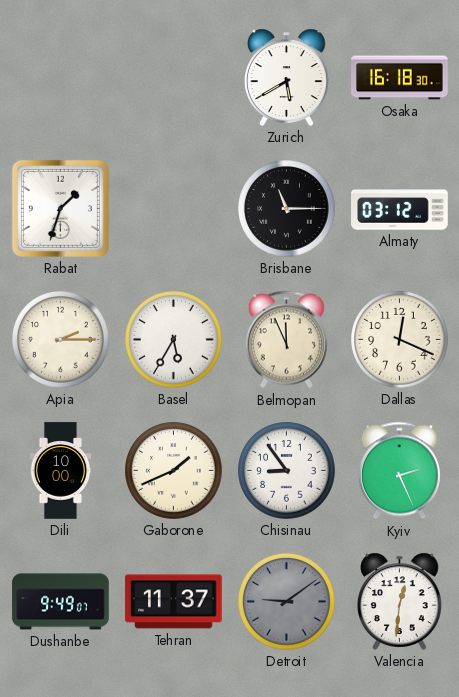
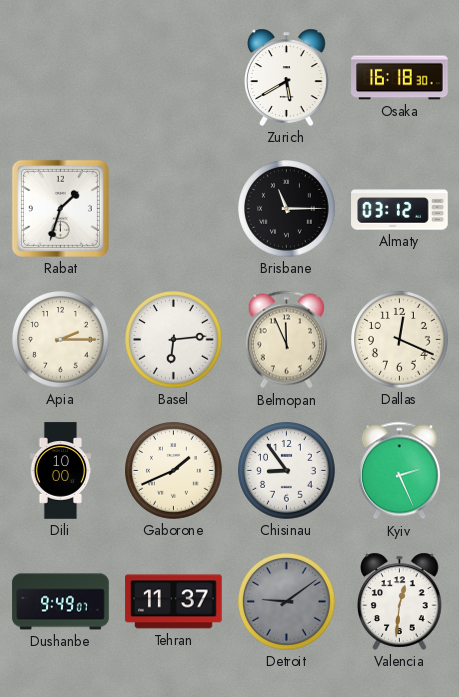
Basel: 5:35 -> 6:14
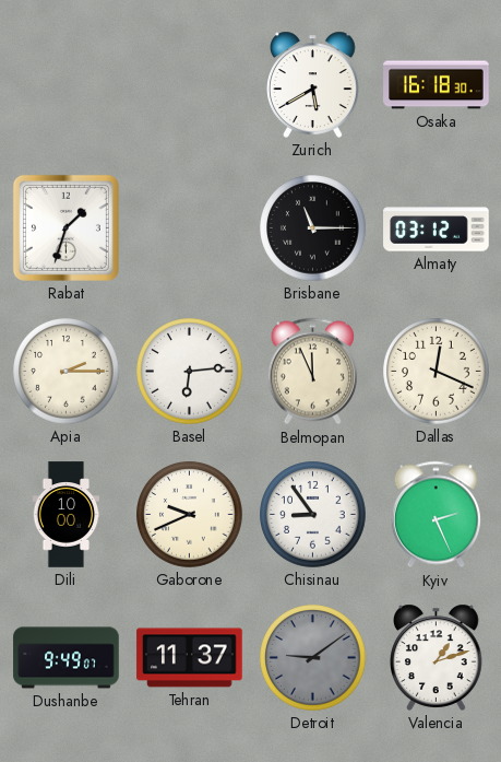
Gaborone: 1:41 -> 9:41
Valencia: 12:31 -> 1:12
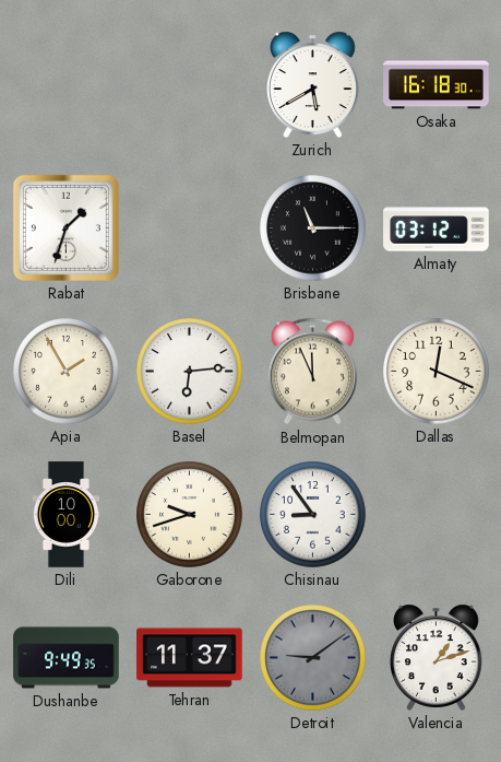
Apia: 2:15 -> 1:55
Gaborone: 9:41 -> 9:42
Kyiv: 2:26 -> none
Dushanbe: 9:49:07 -> 9:49:35
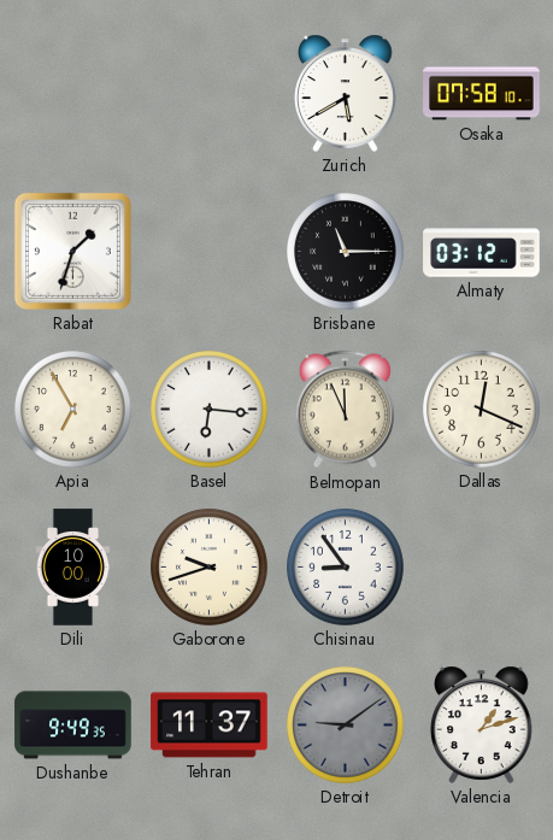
Osaka: 16:18 -> 07:58
Apia: 1:55 -> 6:55
Basel: 6:14 -> 6:16
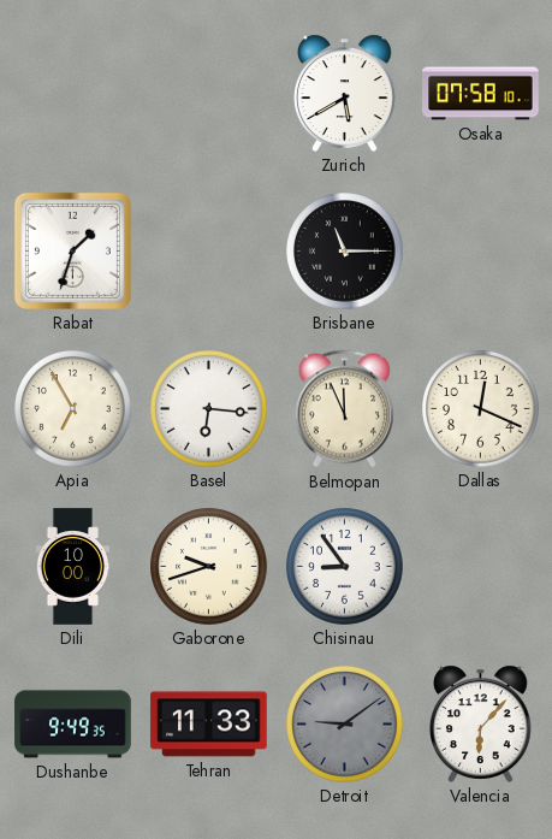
Almaty: 03:12 -> none
Tehran: 11:37 -> 11:33
Valencia: 1:12 -> 6:07
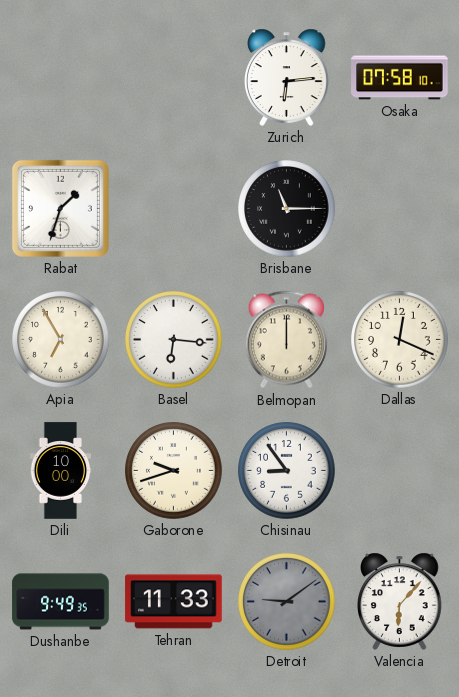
Zurich: 5:40 -> 6:14
Belmopan: 11:56 -> 12:00
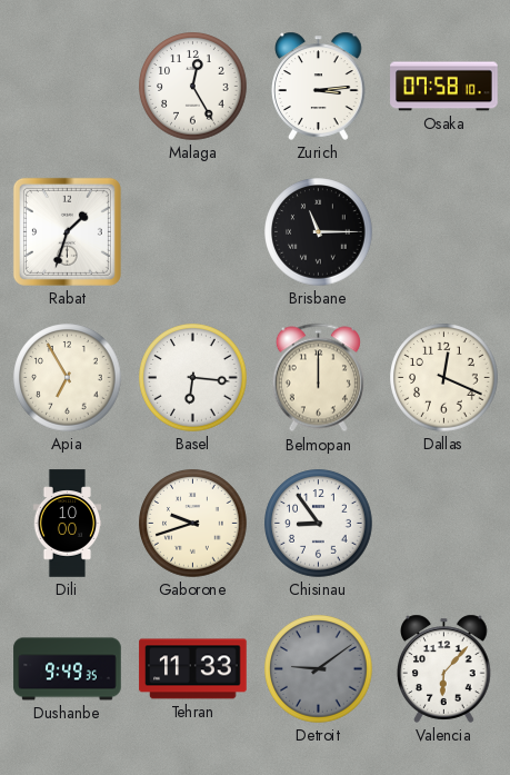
Malaga: none -> 12:25
Zurich: 6:14 -> 3:14
